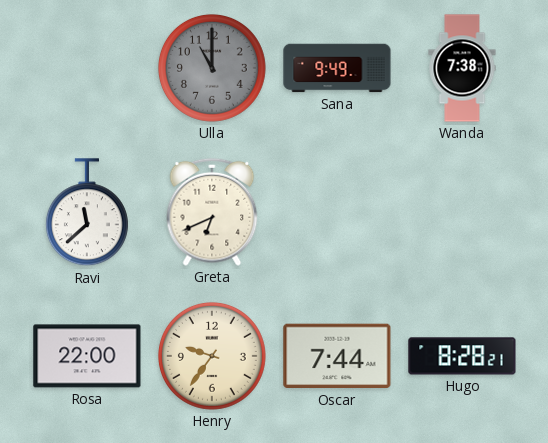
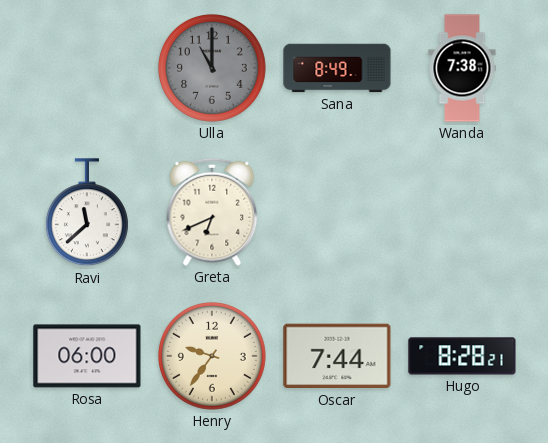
Sana: 9:49 -> 8:49
Rosa: 22:00 -> 06:00
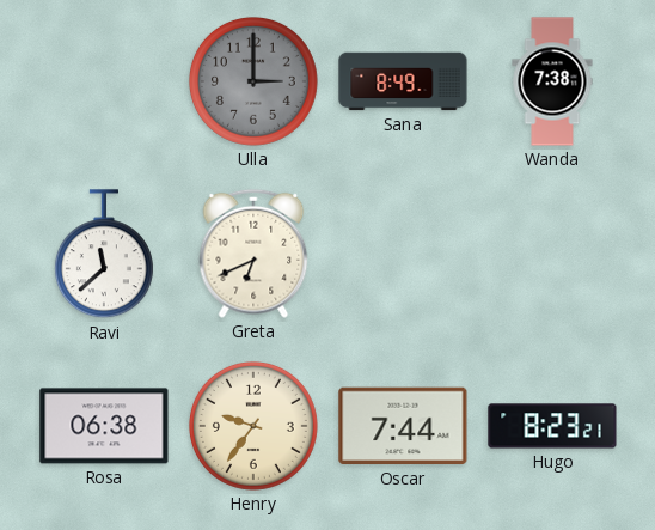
Ulla: 11:00 -> 3:00
Rosa: 06:00 -> 06:38
Hugo: 8:28 -> 8:23
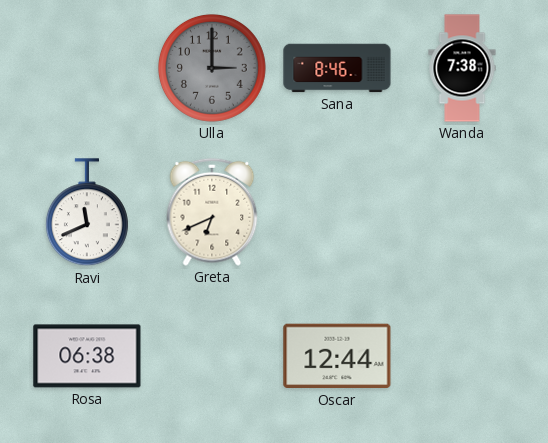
Sana: 8:49 -> 8:46
Ravi: 11:38 -> 11:41
Henry: 9:36 -> none
Oscar: 7:44 -> 12:44
Hugo: 8:23 -> none
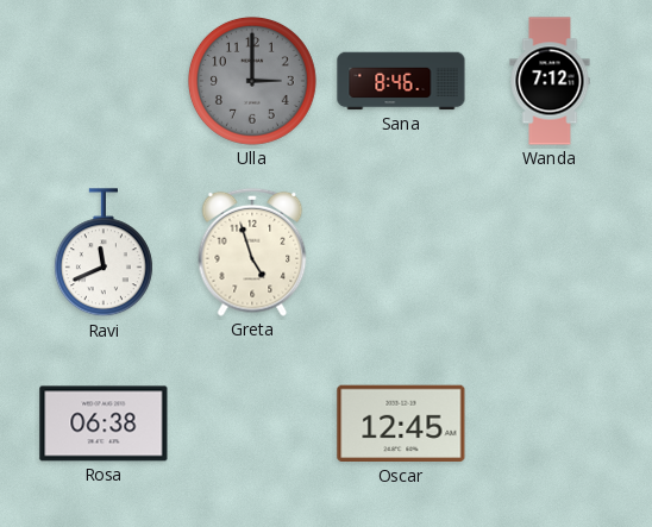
Wanda: 7:38 -> 7:12
Greta: 6:41 -> 4:57
Oscar: 12:44 -> 12:45
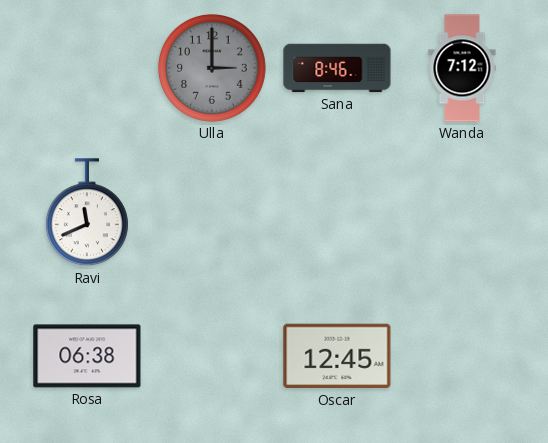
Greta: 4:57 -> none
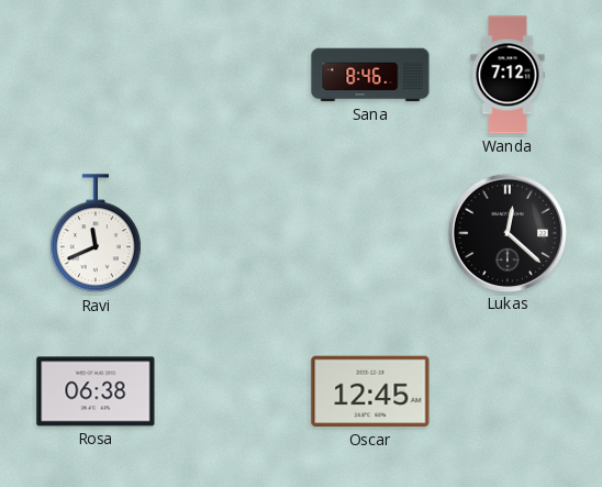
Ulla: 3:00 -> none
Lukas: none -> 12:22
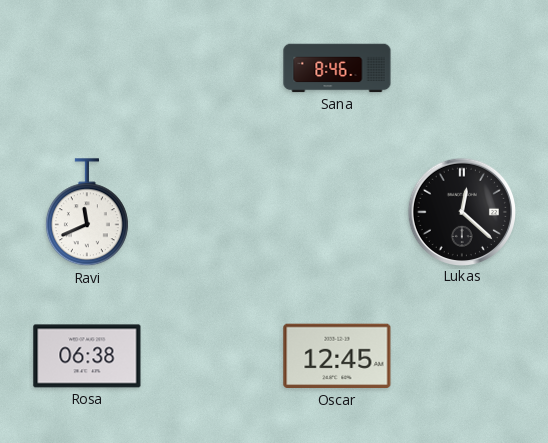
Wanda: 7:12 -> none
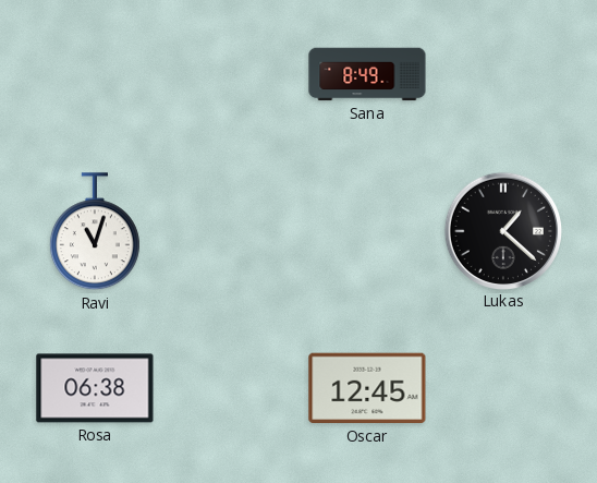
Sana: 8:46 -> 8:49
Ravi: 11:41 -> 11:03
Lukas: 12:22 -> 1:22
